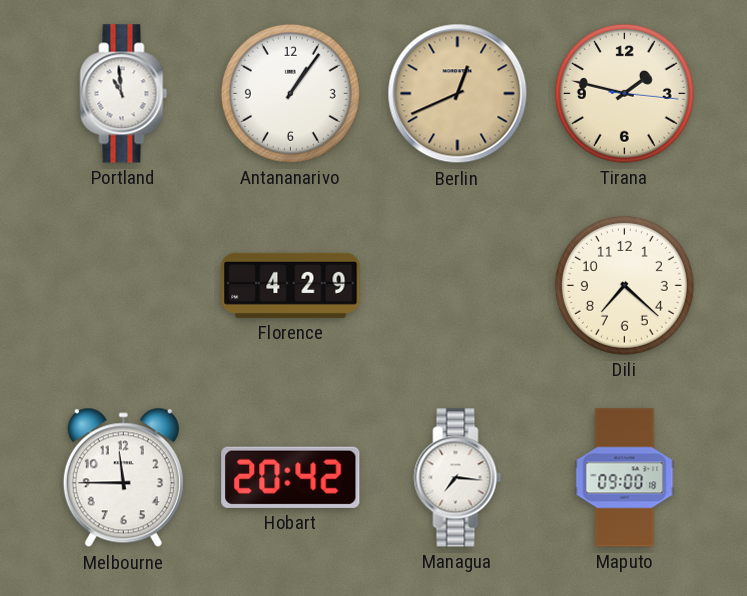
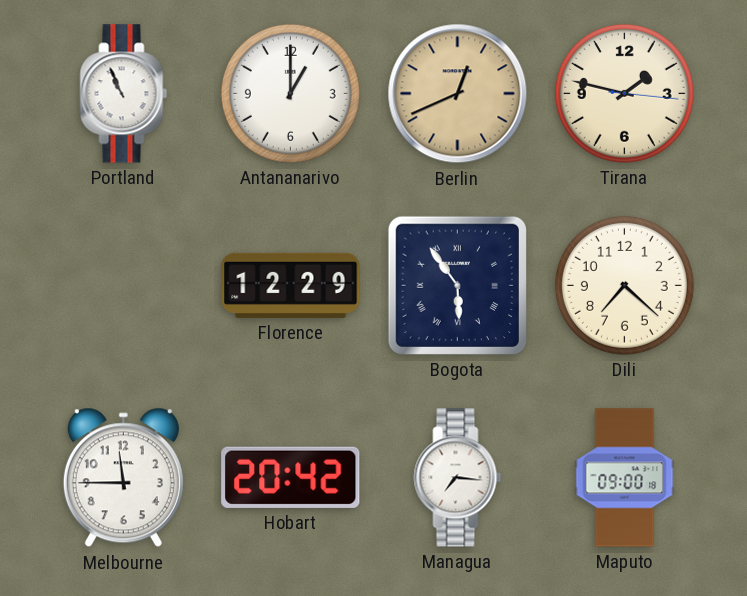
Portland: 10:59 -> 10:56
Antananarivo: 1:06 -> 1:00
Florence: 4:29 -> 12:29
Bogota: none -> 5:54
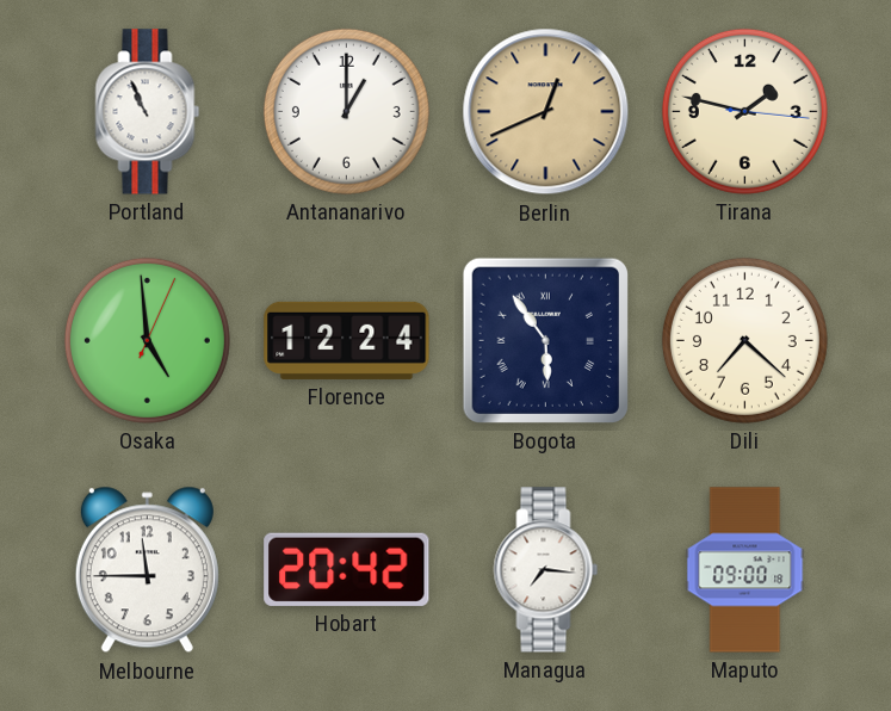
Osaka: none -> 4:59
Florence: 12:29 -> 12:24
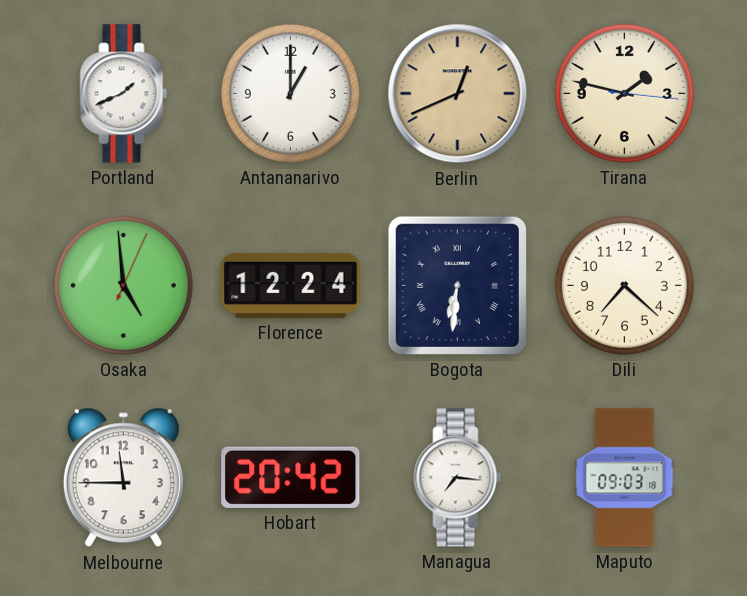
Portland: 10:56 -> 1:41
Bogota: 5:54 -> 6:31
Maputo: 09:00 -> 09:03
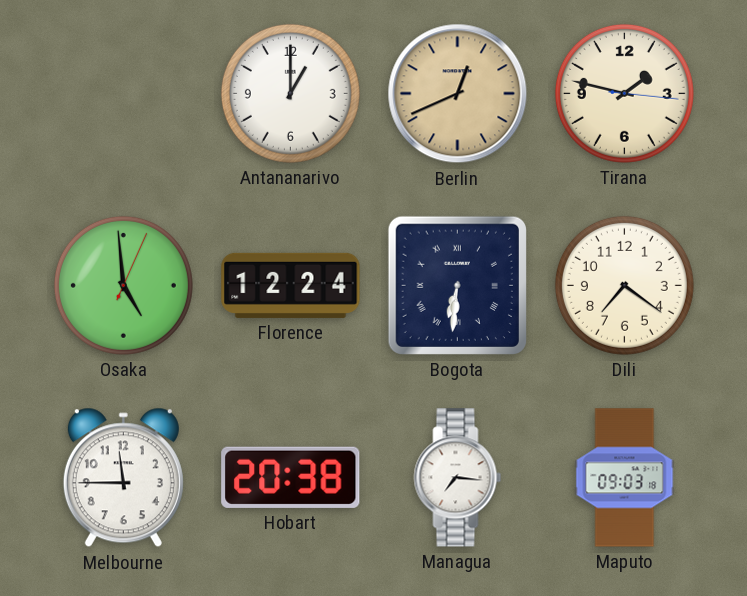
Portland: 1:41 -> none
Dili: 7:22 -> 7:21
Hobart: 20:42 -> 20:38
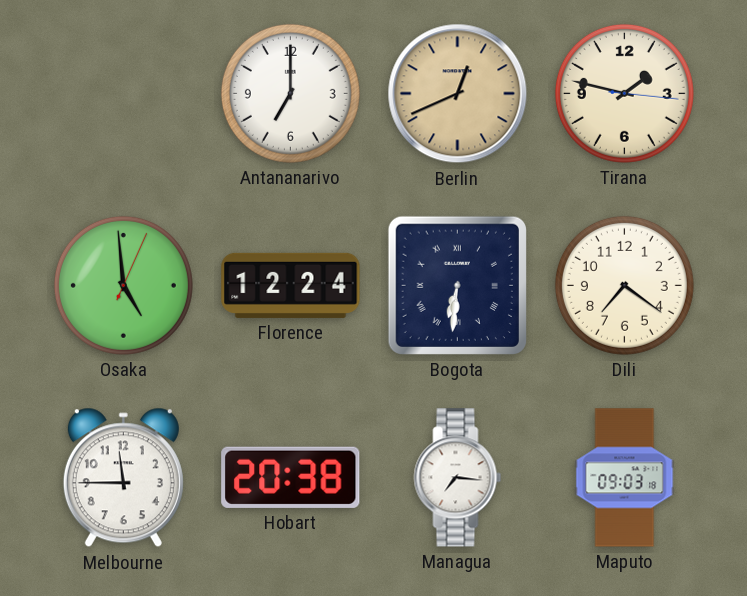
Antananarivo: 1:00 -> 7:00
